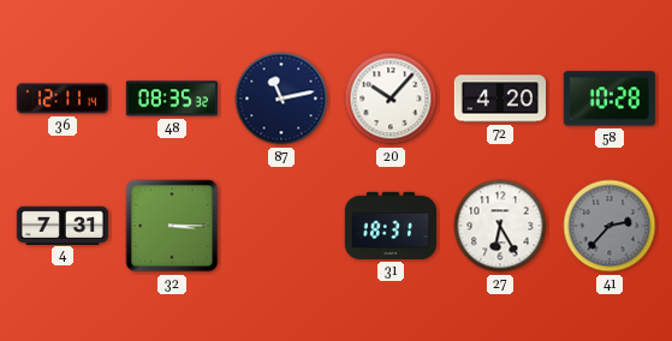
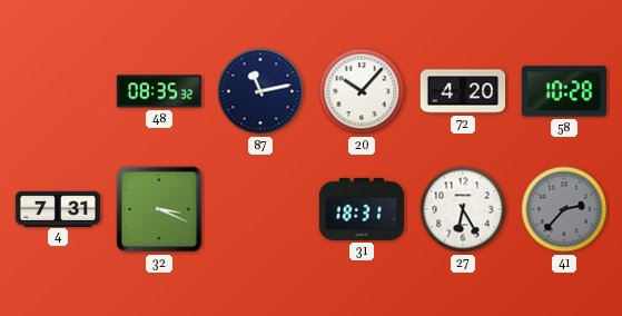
36: 12:11 -> none
32: 3:15 -> 3:19
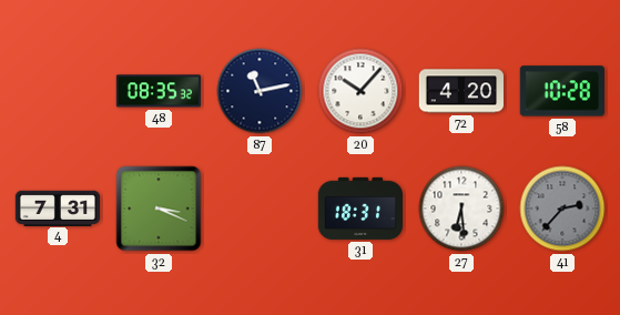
27: 6:25 -> 6:29
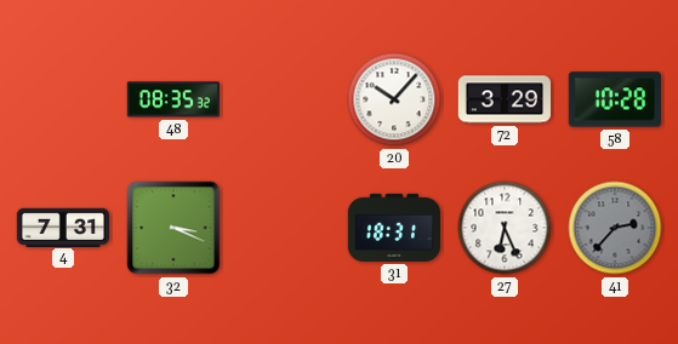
87: 11:13 -> none
72: 4:20 -> 3:29
27: 6:29 -> 6:26
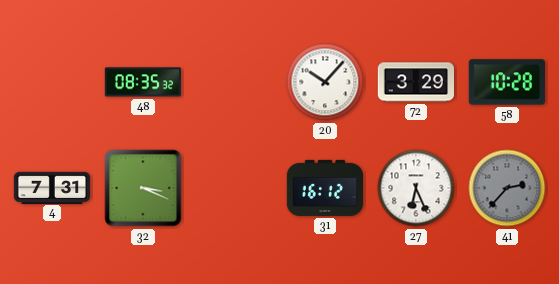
31: 18:31 -> 16:12
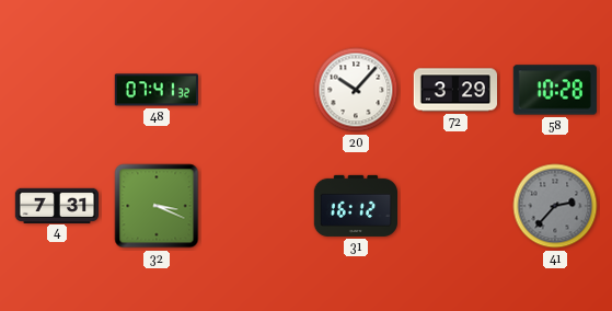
48: 08:35 -> 07:41
27: 6:26 -> none
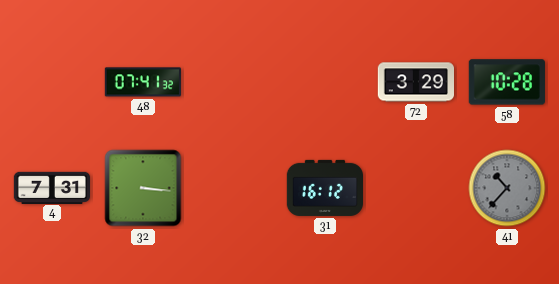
20: 10:07 -> none
32: 3:19 -> 3:16
41: 2:37 -> 10:37
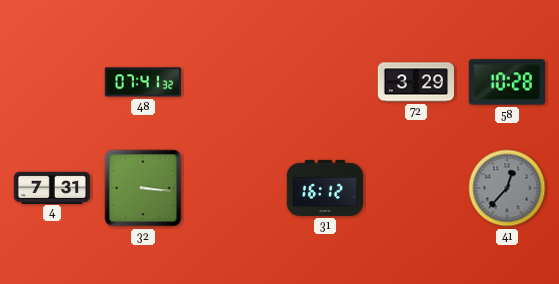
41: 10:37 -> 12:37
